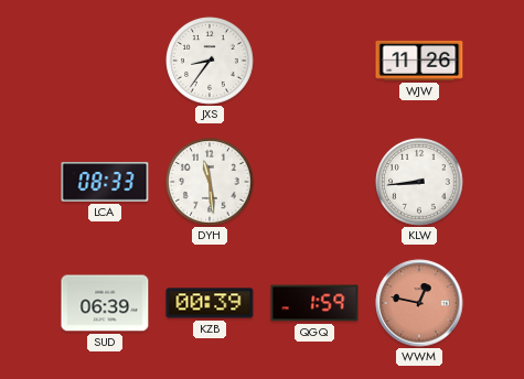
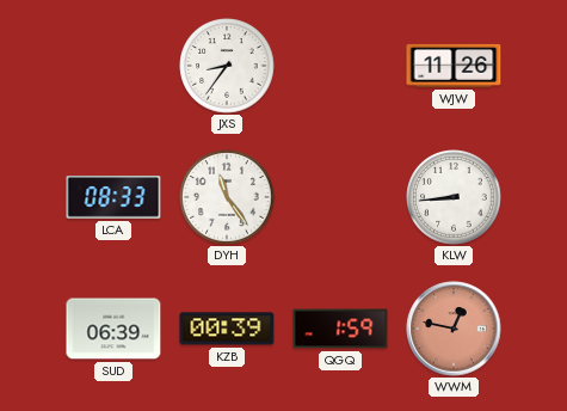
DYH: 11:29 -> 11:24
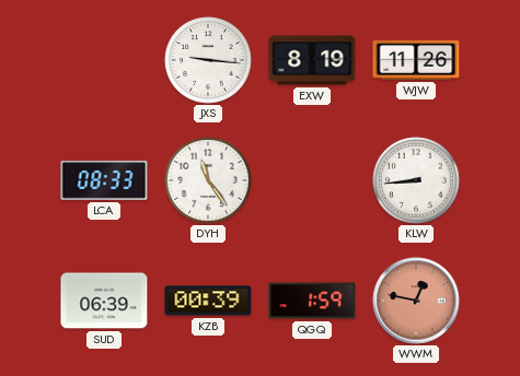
JXS: 8:36 -> 9:16
EXW: none -> 8:19
